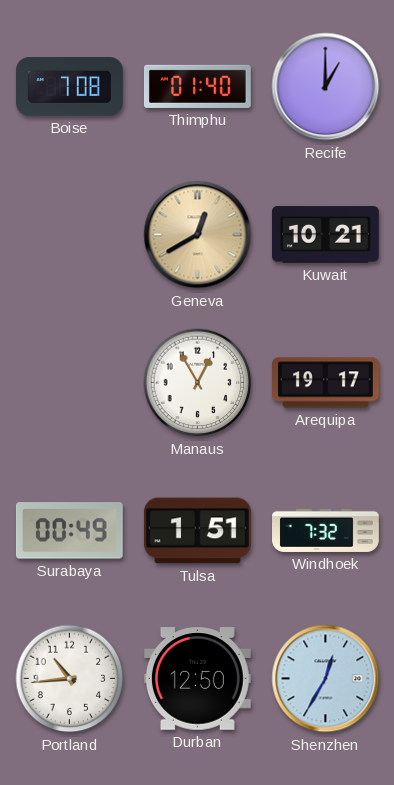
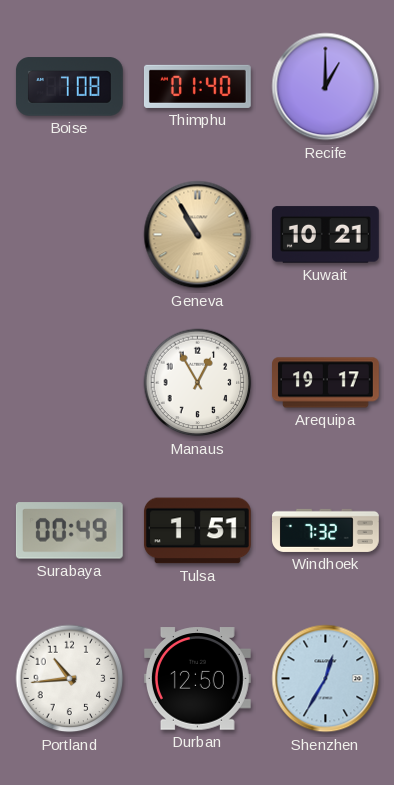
Geneva: 12:40 -> 10:55
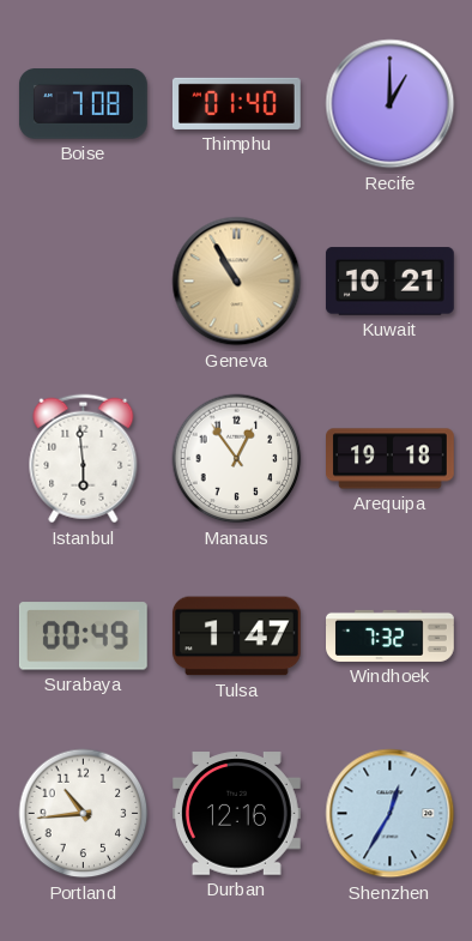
Istanbul: none -> 5:59
Manaus: 12:55 -> 12:54
Arequipa: 19:17 -> 19:18
Tulsa: 1:51 -> 1:47
Durban: 12:50 -> 12:16
